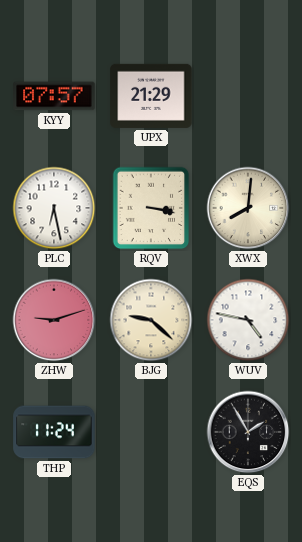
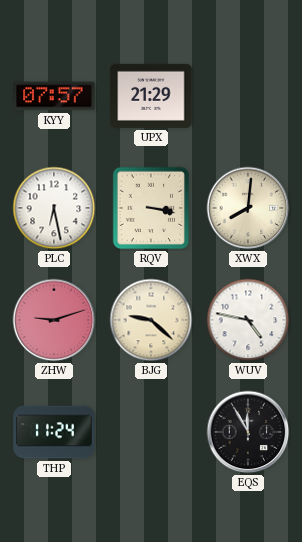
EQS: 1:55 -> 11:55
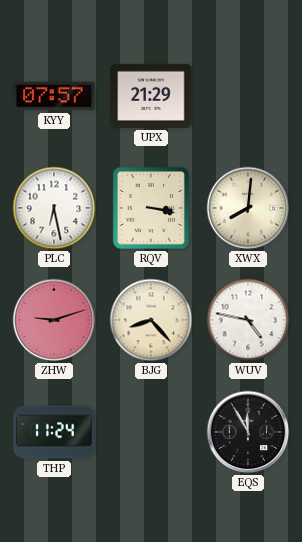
BJG: 9:22 -> 8:23
